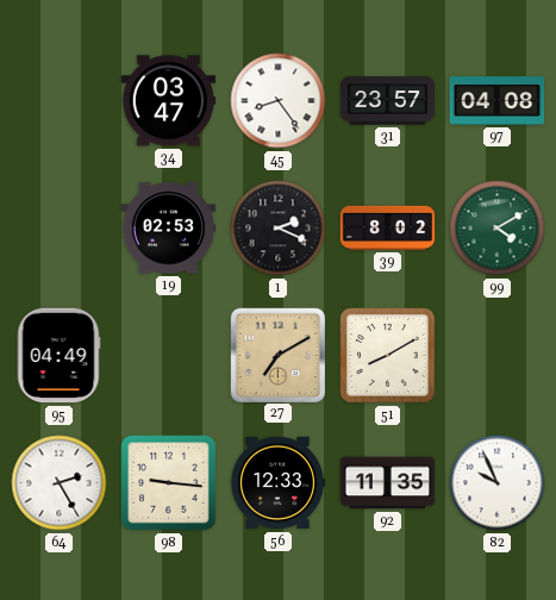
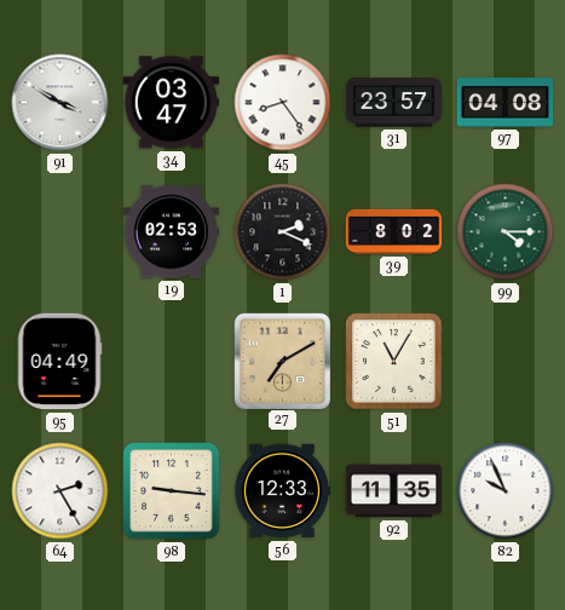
91: none -> 3:50
99: 4:10 -> 4:15
51: 8:10 -> 11:05
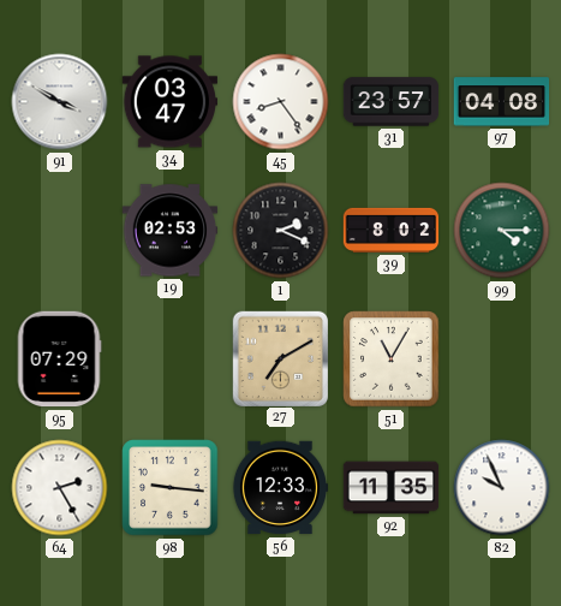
95: 04:49 -> 07:29
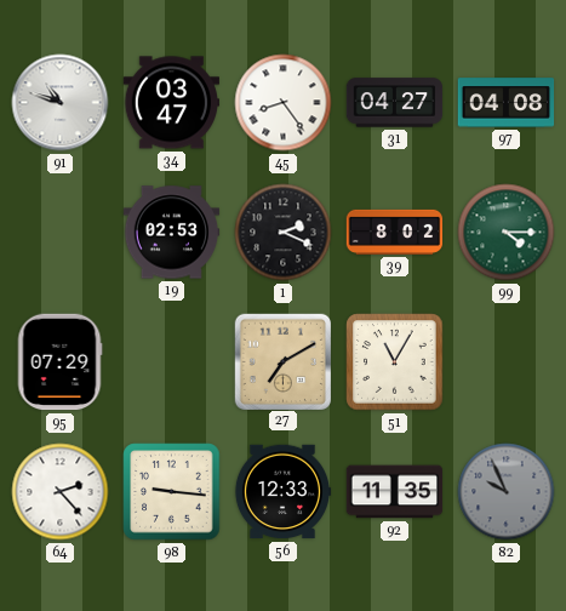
91: 3:50 -> 10:48
31: 23:57 -> 04:27
64: 2:25 -> 2:23
82 dial: white -> grey
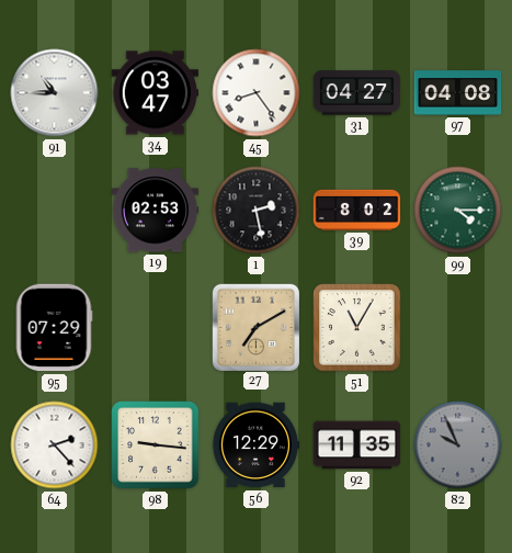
91: 10:48 -> 10:45
1: 2:19 -> 2:28
56: 12:33 -> 12:29
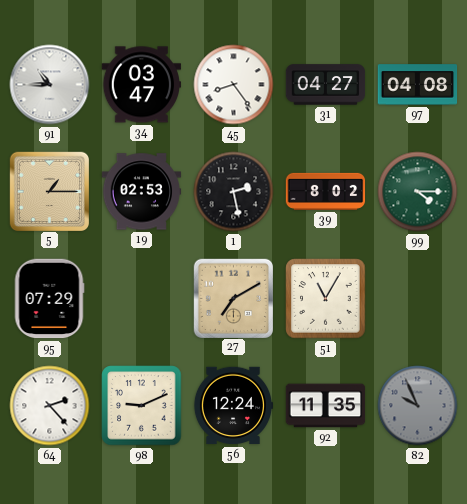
5: none -> 1:15
98: 9:16 -> 9:11
56: 12:29 -> 12:24
